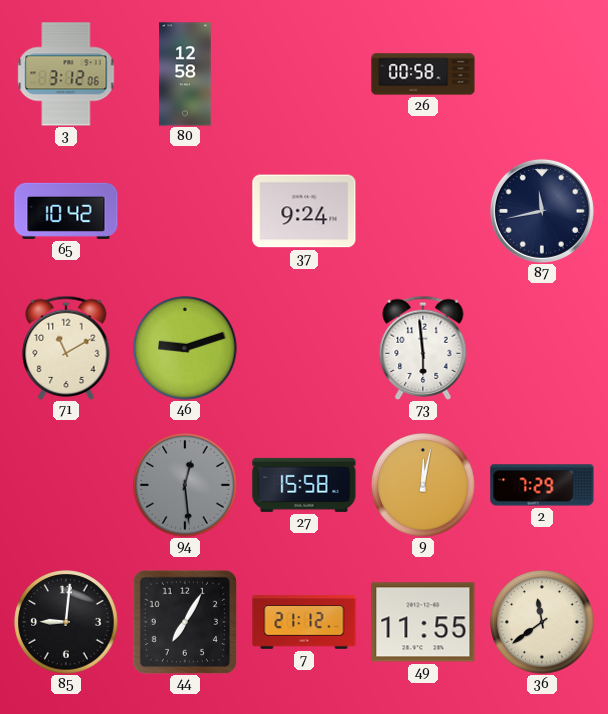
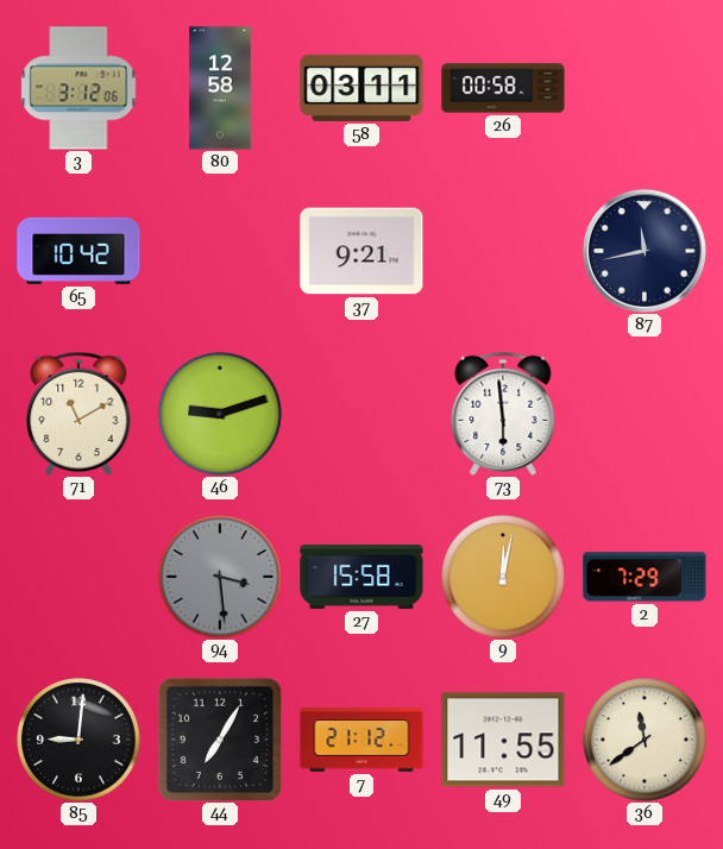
58: none -> 03:11
37: 9:24 -> 9:21
94: 12:29 -> 3:29
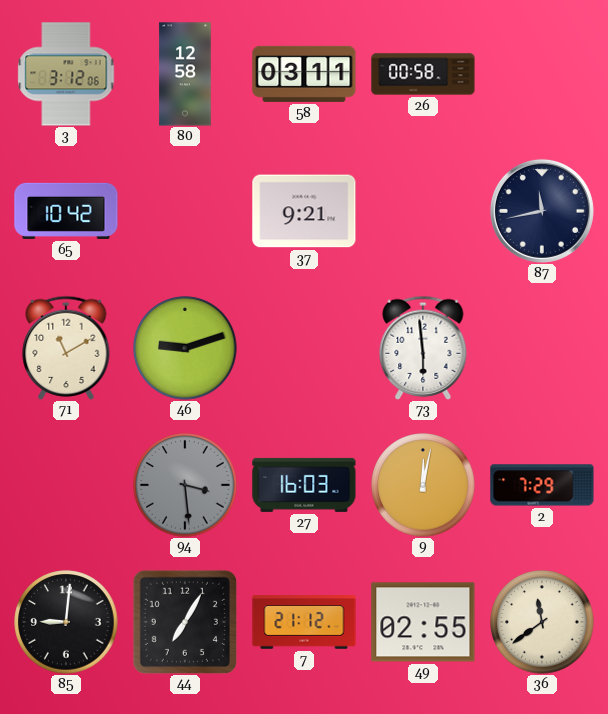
27: 15:58 -> 16:03
49: 11:55 -> 02:55
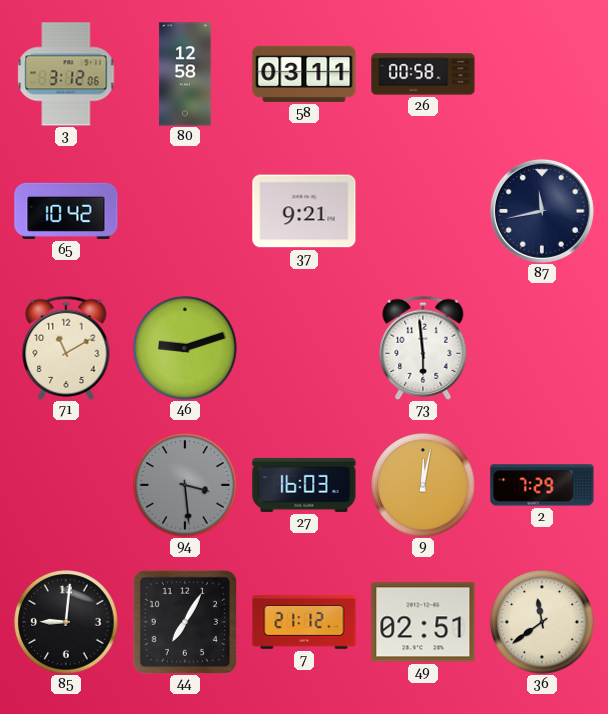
49: 02:55 -> 02:51
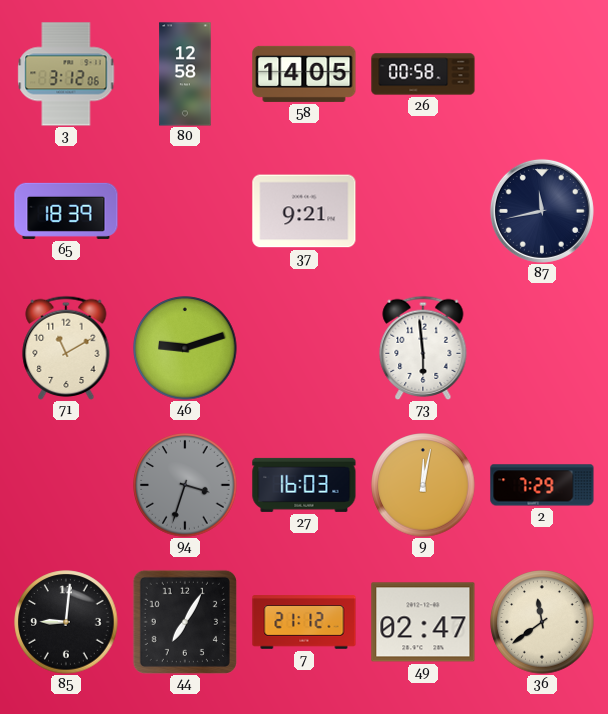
58: 03:11 -> 14:05
65: 10:42 -> 18:39
94: 3:29 -> 3:33
49: 02:51 -> 02:47
